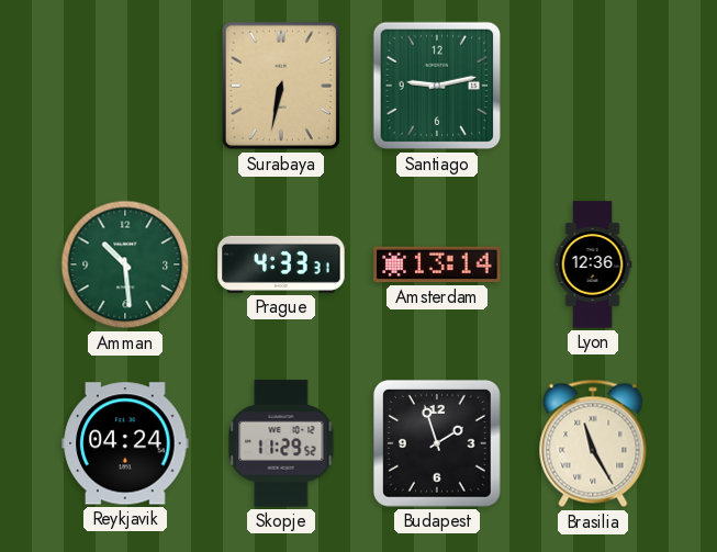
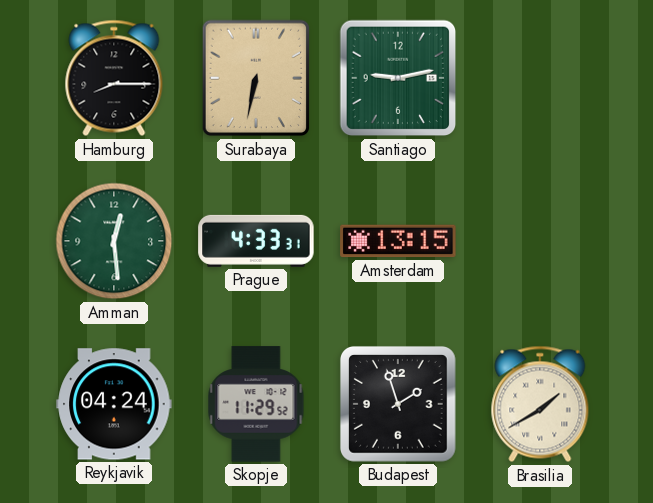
Hamburg: none -> 8:15
Amman: 10:29 -> 12:29
Amsterdam: 13:14 -> 13:15
Lyon: 12:36 -> none
Brasilia: 11:25 -> 1:40
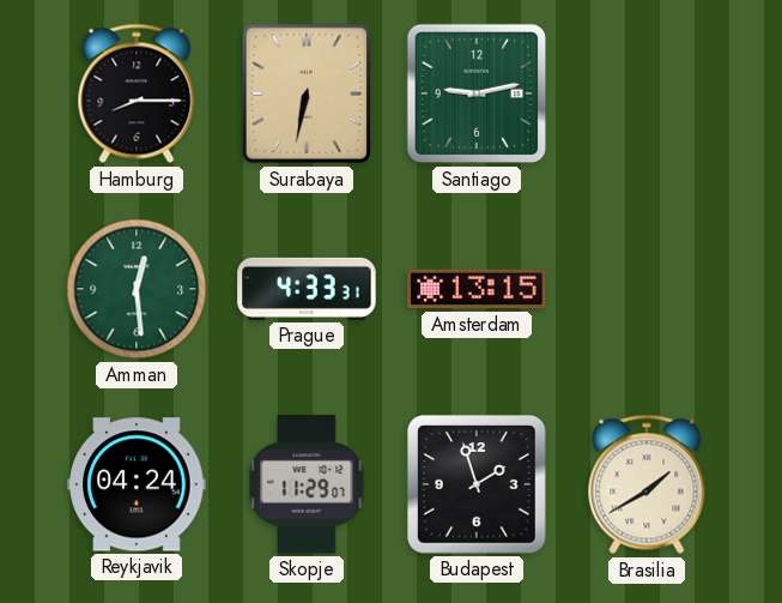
Skopje: 11:29:52 -> 11:29:07
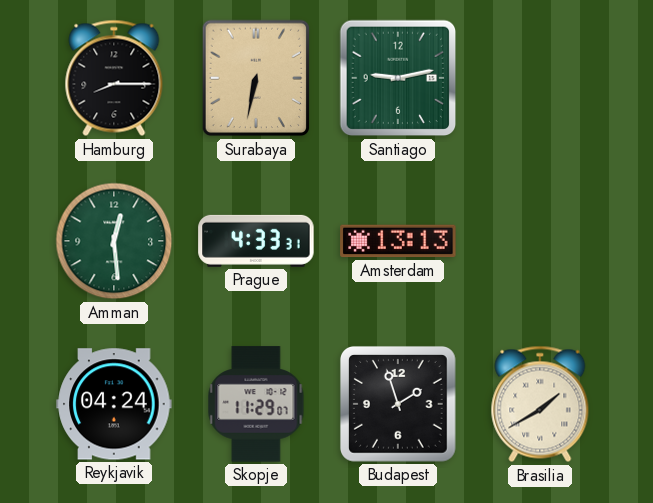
Amsterdam: 13:15 -> 13:13
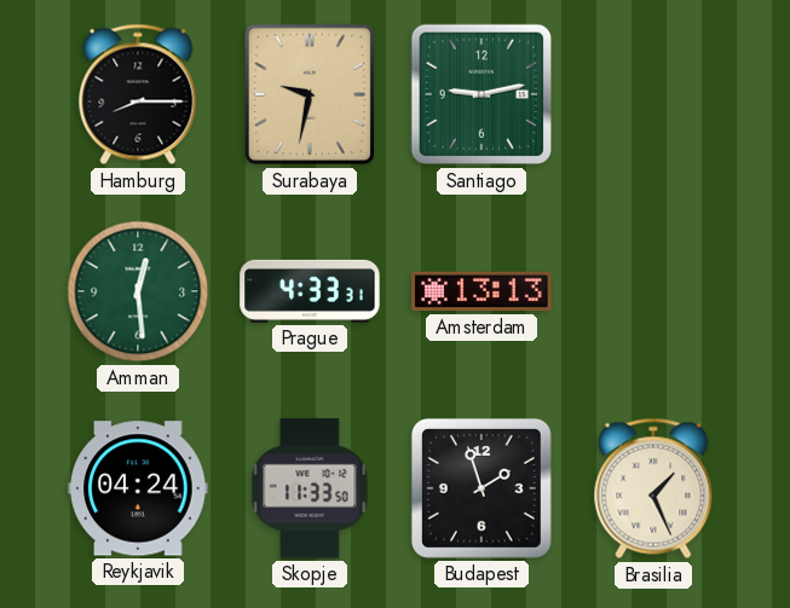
Surabaya: 6:32 -> 9:32
Skopje: 11:29 -> 11:33
Brasilia: 1:40 -> 1:26
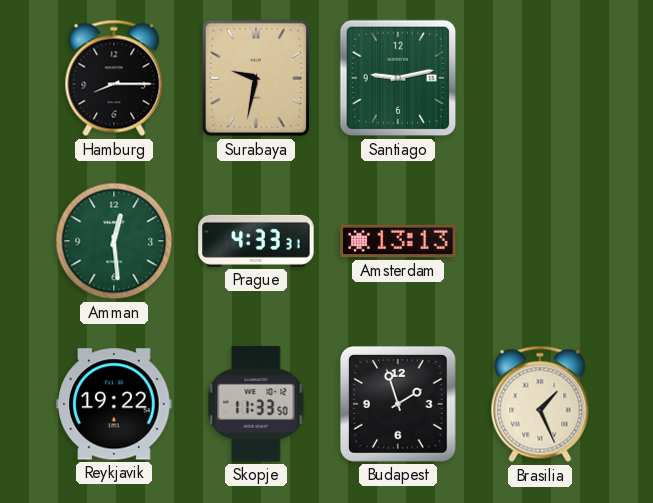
Reykjavik: 04:24 -> 19:22
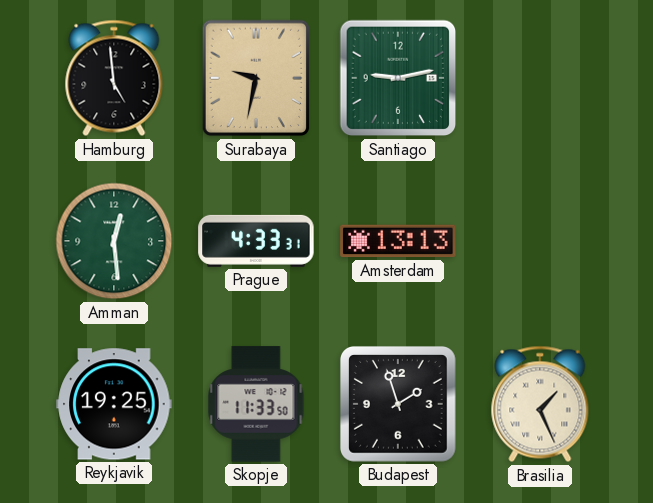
Hamburg: 8:15 -> 4:59
Reykjavik: 19:22 -> 19:25
